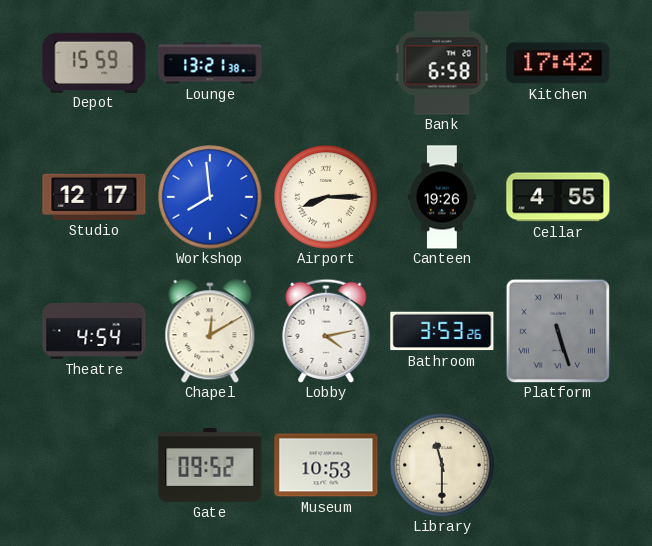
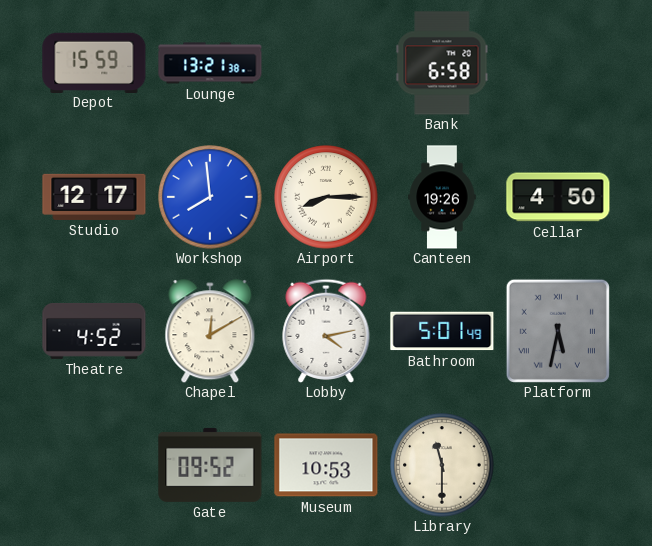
Kitchen: 17:42 -> none
Cellar: 4:55 -> 4:50
Theatre: 4:54 -> 4:52
Bathroom: 3:53 -> 5:01
Platform: 5:27 -> 5:32
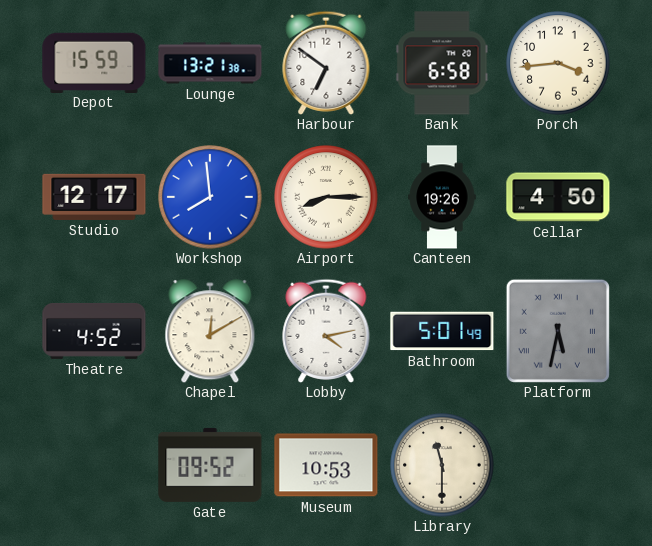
Harbour: none -> 6:51
Porch: none -> 3:44
